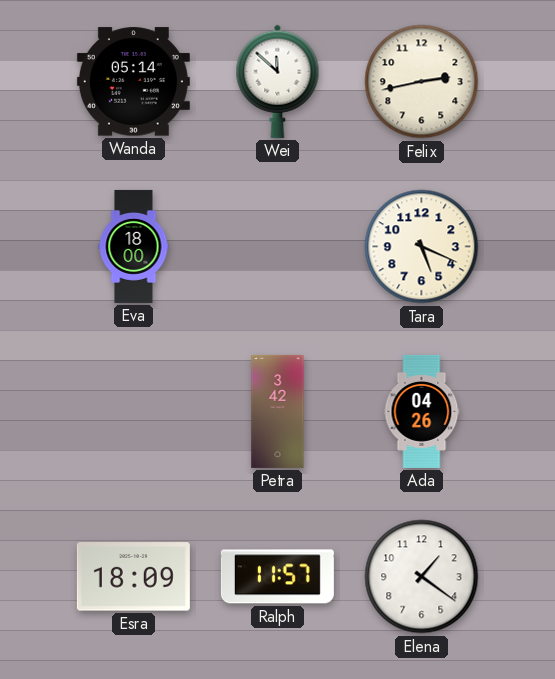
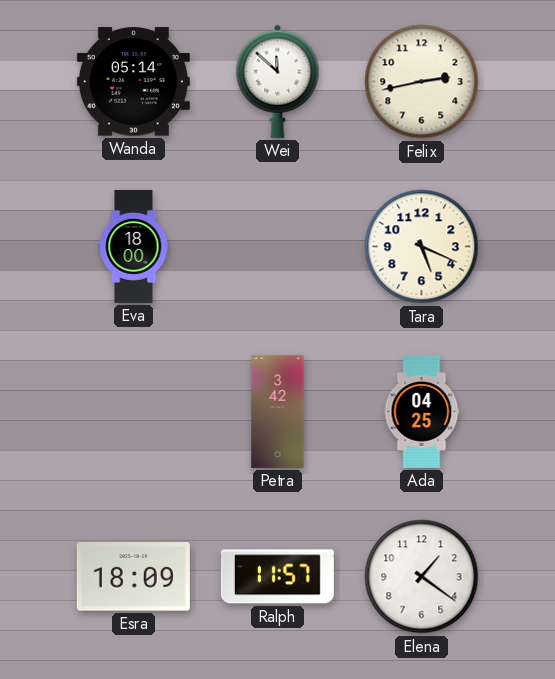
Ada: 04:26 -> 04:25
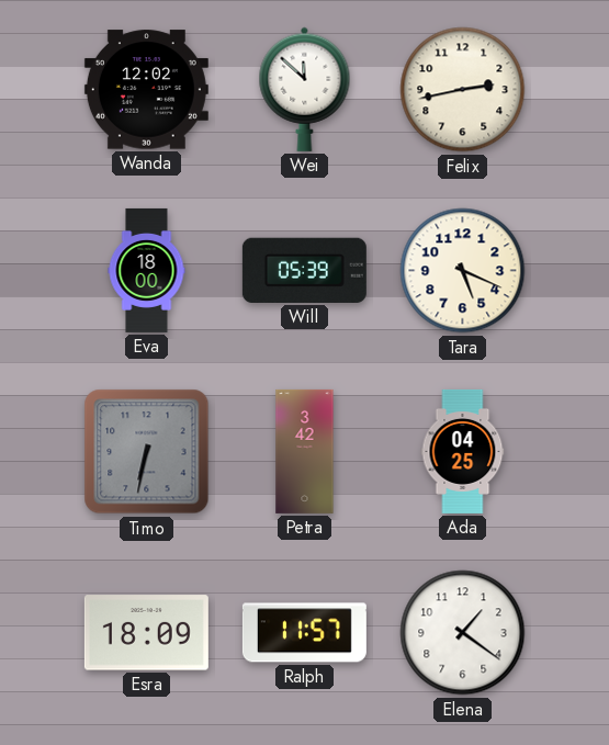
Wanda: 05:14 -> 12:02
Will: none -> 05:39
Timo: none -> 6:32
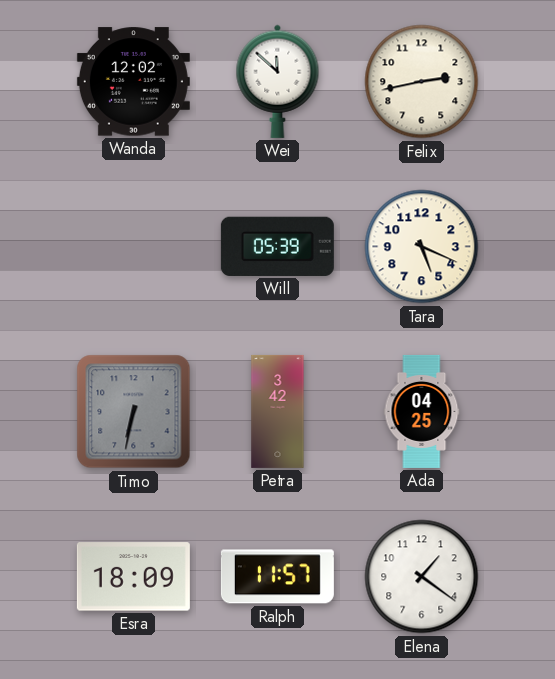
Eva: 18:00 -> none
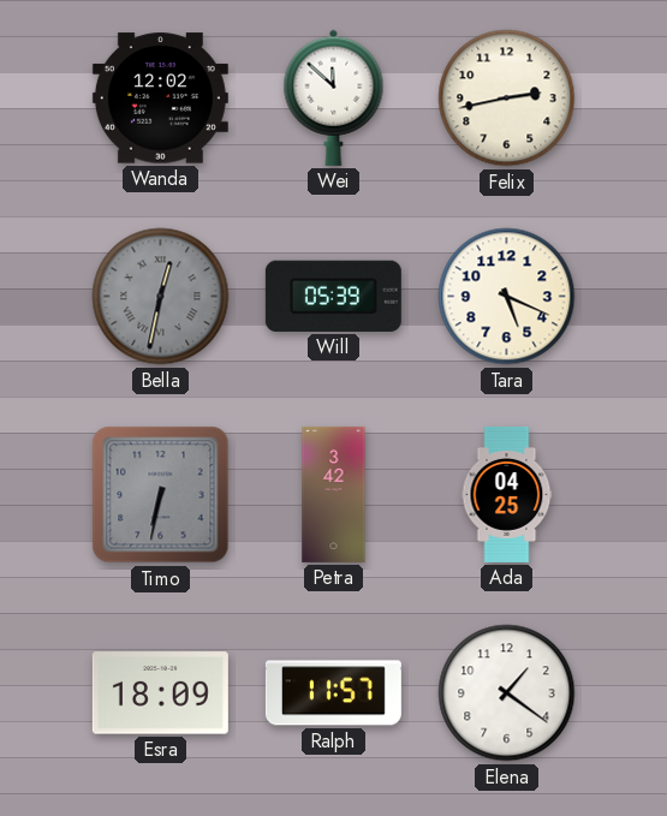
Bella: none -> 12:32
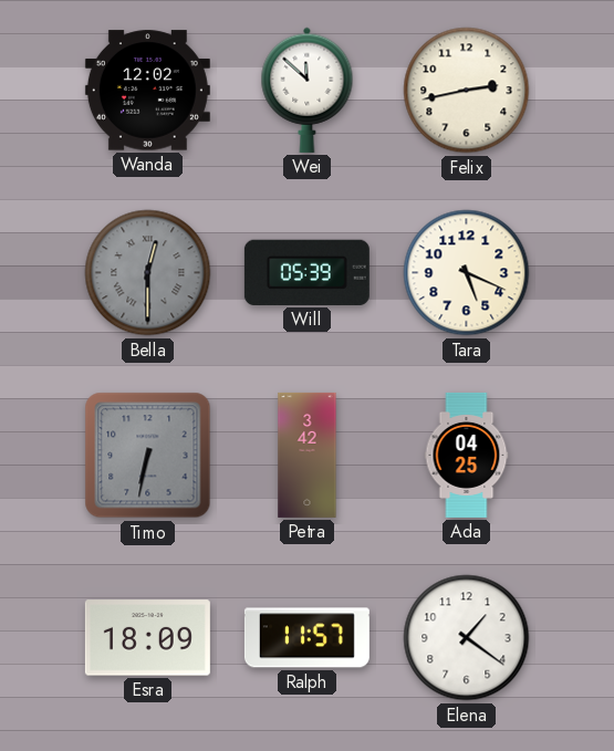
Bella: 12:32 -> 12:30
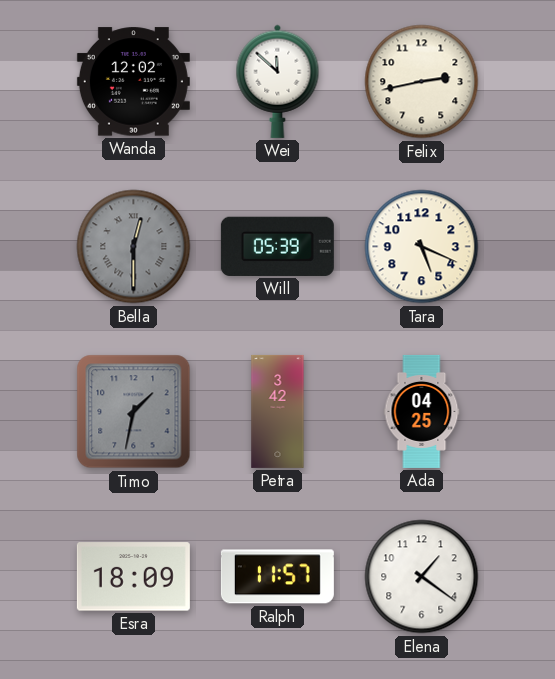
Timo: 6:32 -> 1:32
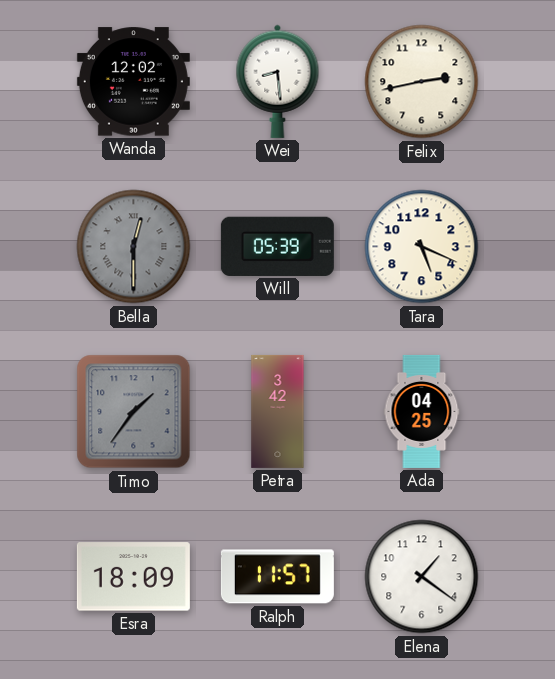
Wei: 11:52 -> 8:29
Timo: 1:32 -> 1:36
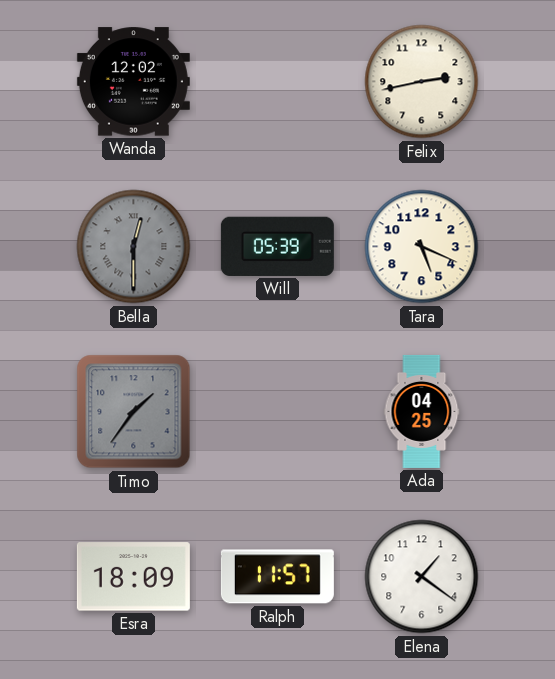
Wei: 8:29 -> none
Petra: 3:42 -> none
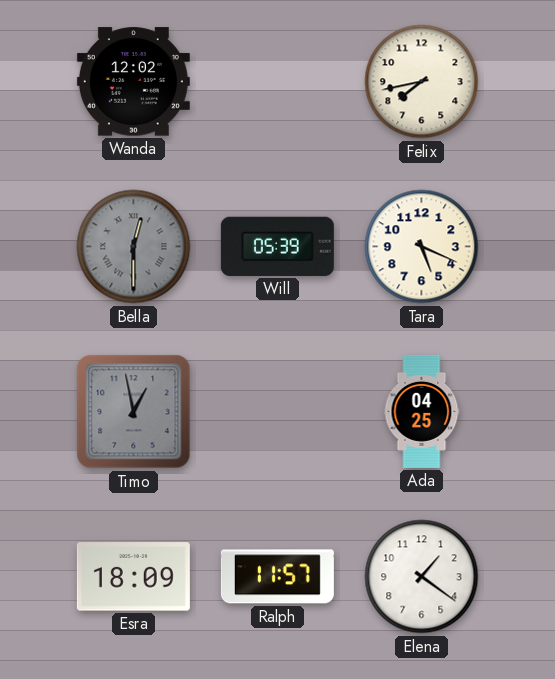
Felix: 2:43 -> 7:43
Timo: 1:36 -> 12:58
